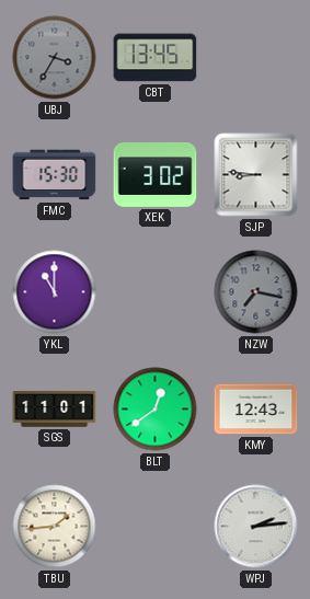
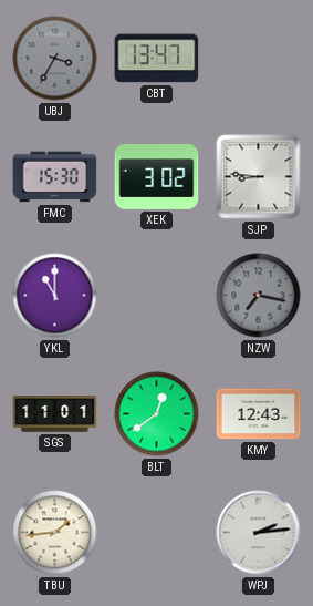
CBT: 13:45 -> 13:47
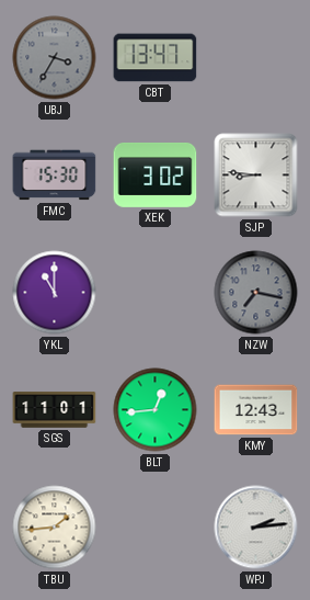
BLT: 12:39 -> 12:44
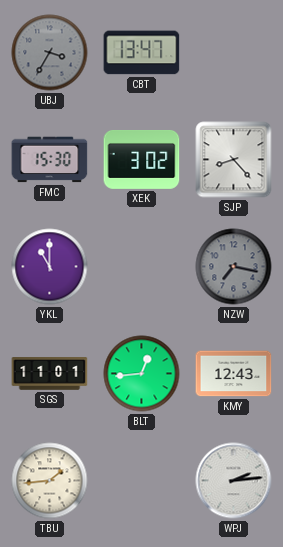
SJP: 8:46 -> 8:23
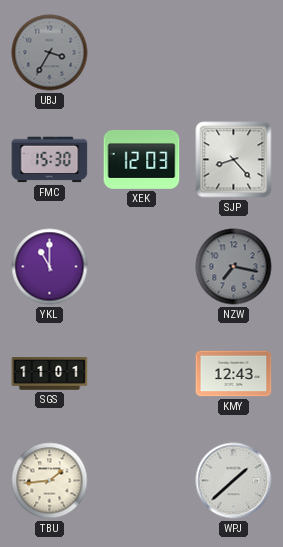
CBT: 13:47 -> none
XEK: 3:02 -> 12:03
BLT: 12:44 -> none
WPJ: 2:14 -> 1:38
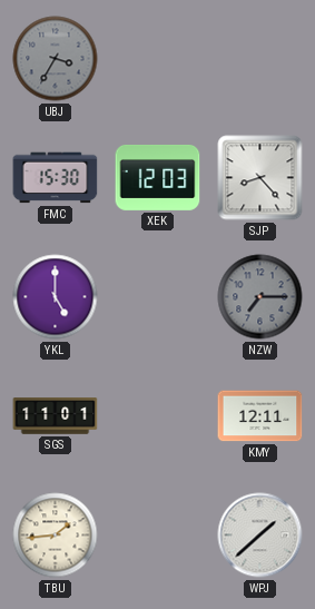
YKL: 11:00 -> 5:00
NZW: 7:17 -> 7:15
KMY: 12:43 -> 12:11
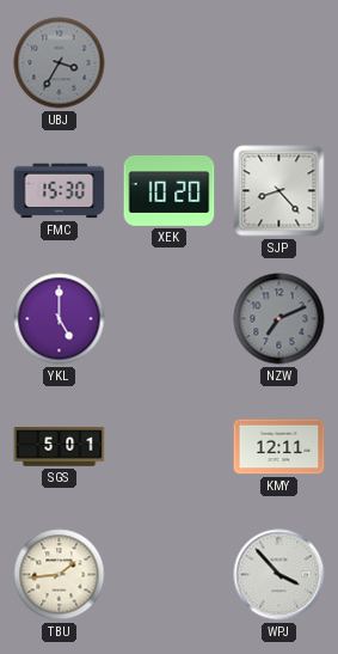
XEK: 12:03 -> 10:20
NZW: 7:15 -> 7:11
SGS: 11:01 -> 5:01
WPJ: 1:38 -> 3:53
